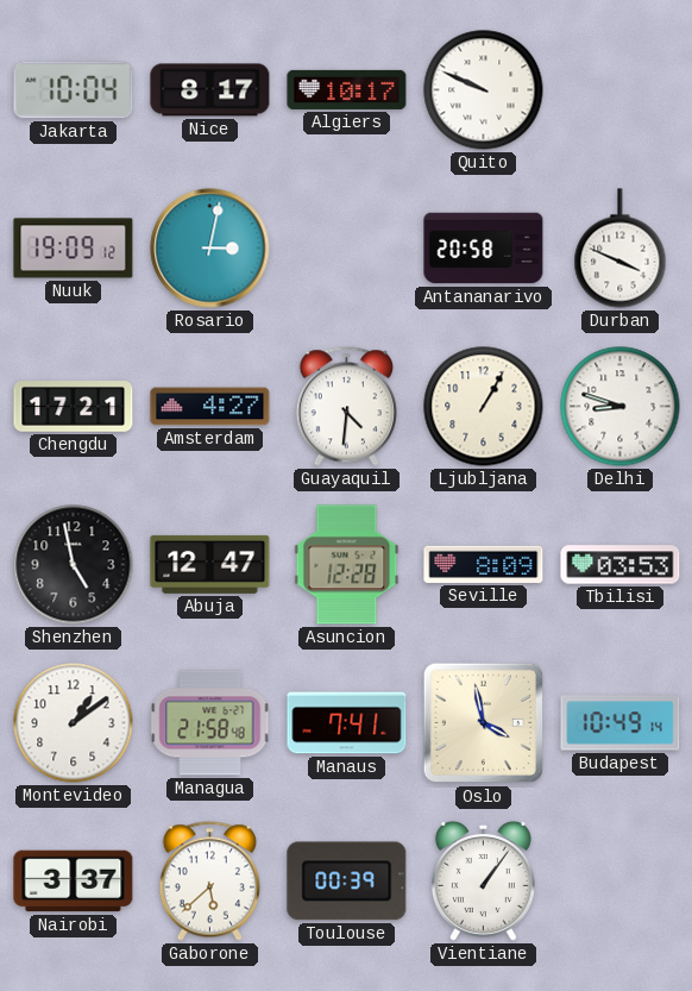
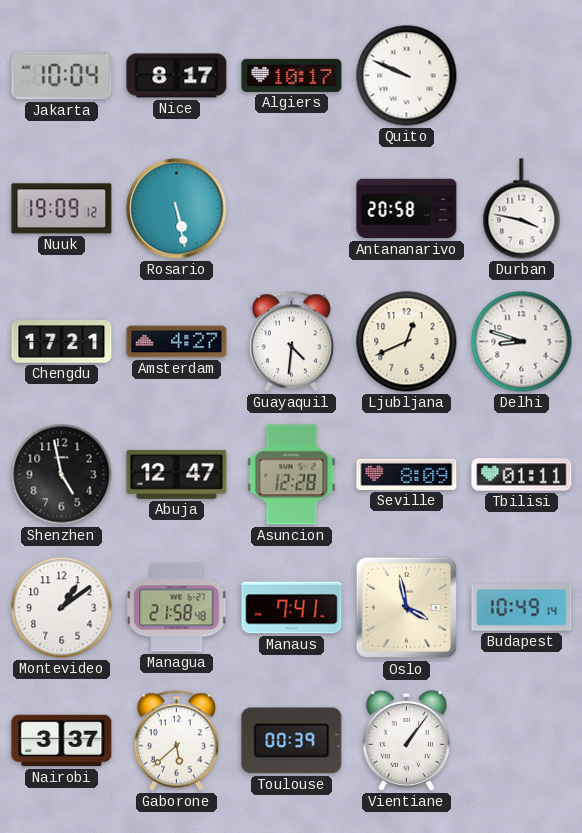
Rosario: 3:02 -> 5:28
Durban: 3:49 -> 3:47
Ljubljana: 1:05 -> 12:41
Tbilisi: 03:53 -> 01:11
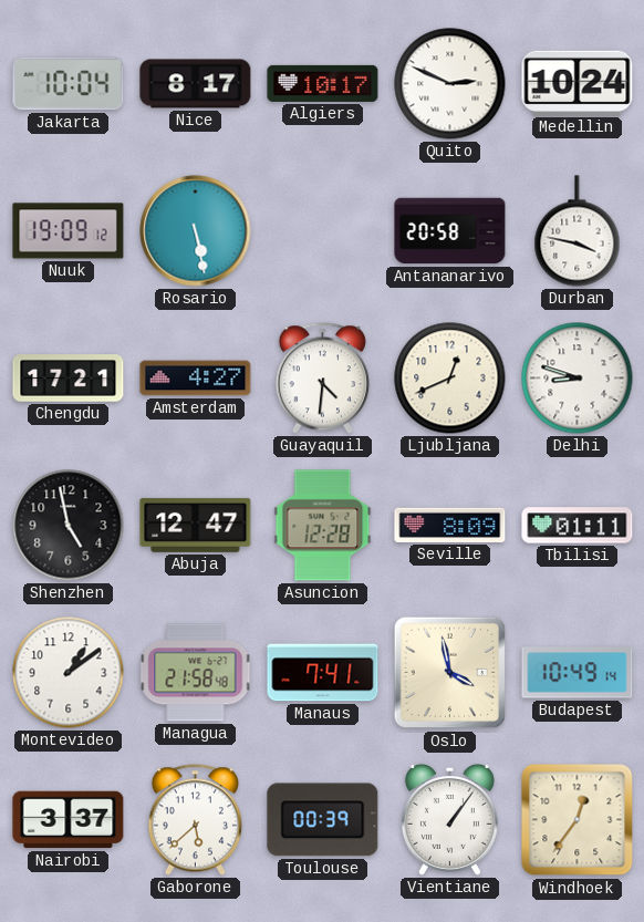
Quito: 9:49 -> 2:49
Medellin: none -> 10:24
Windhoek: none -> 12:36
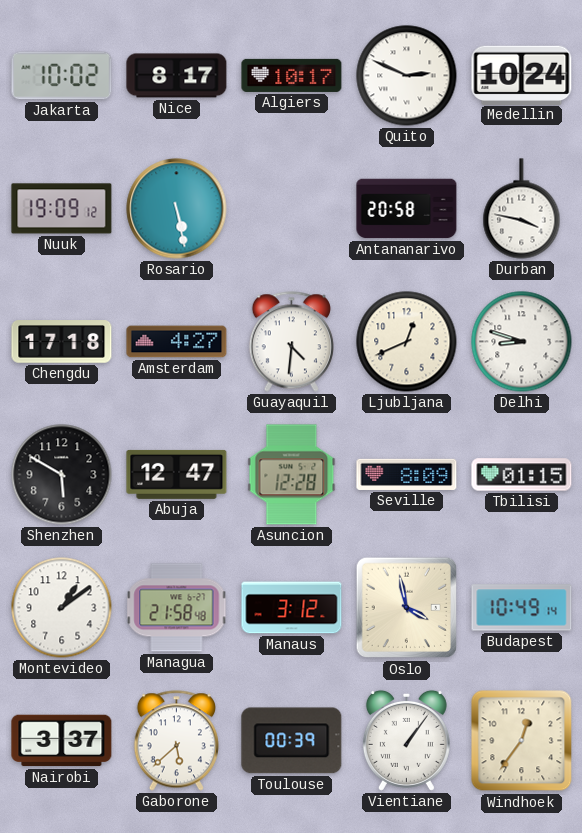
Jakarta: 10:04 -> 10:02
Chengdu: 17:21 -> 17:18
Shenzhen: 4:58 -> 5:50
Tbilisi: 01:11 -> 01:15
Manaus: 7:41 -> 3:12
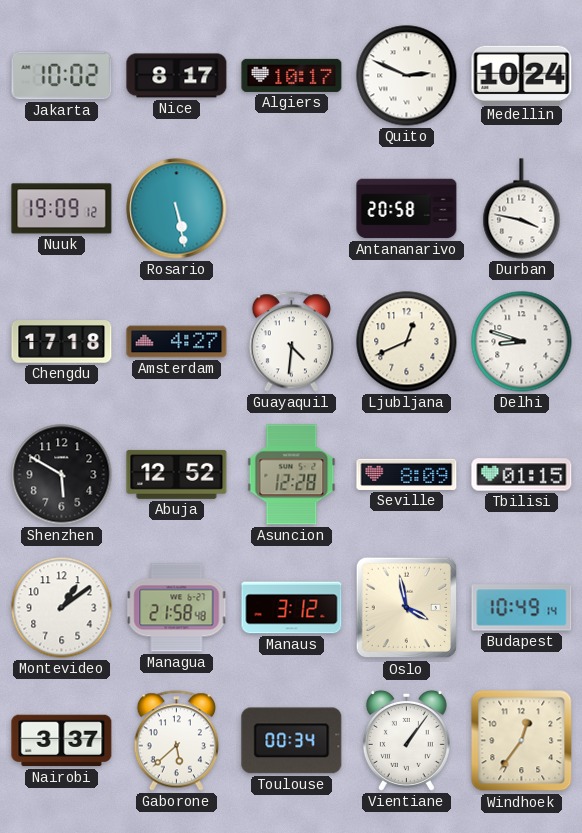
Abuja: 12:47 -> 12:52
Toulouse: 00:39 -> 00:34
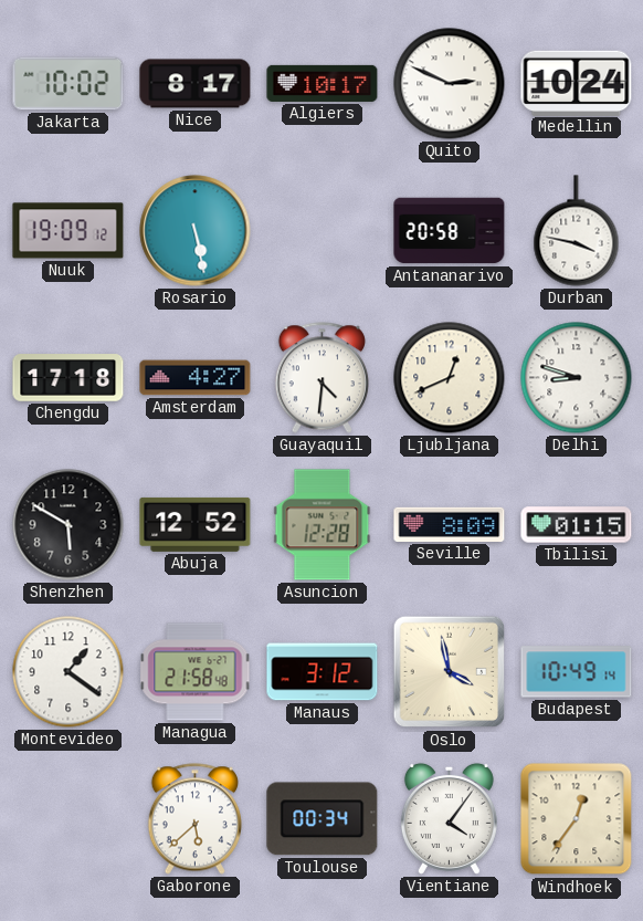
Montevideo: 1:09 -> 1:21
Nairobi: 3:37 -> none
Vientiane: 1:06 -> 4:06
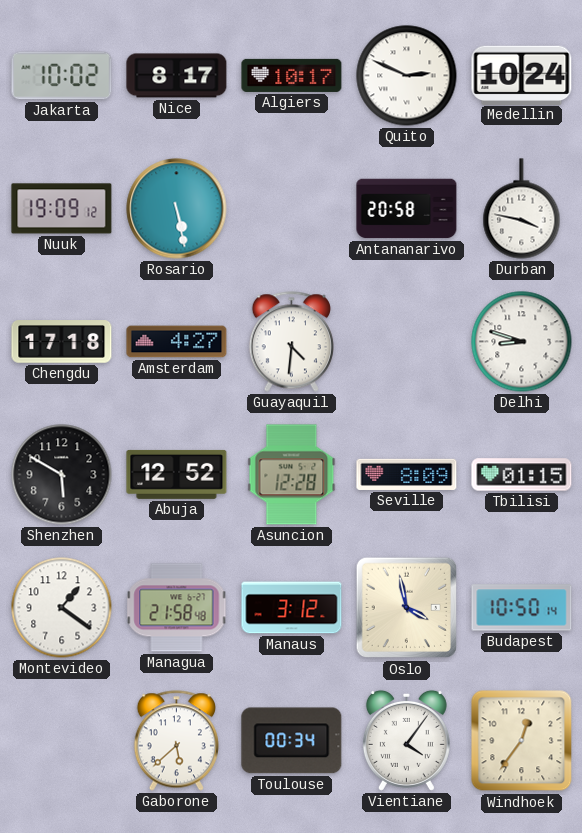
Ljubljana: 12:41 -> none
Budapest: 10:49 -> 10:50
